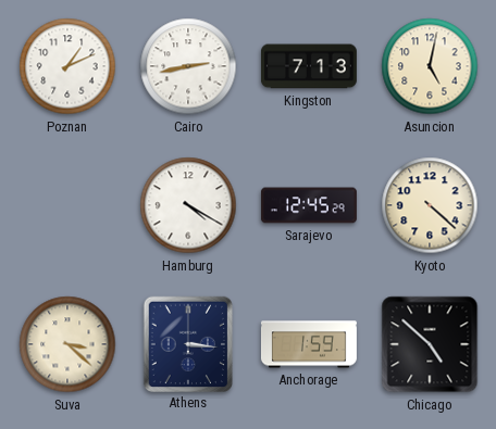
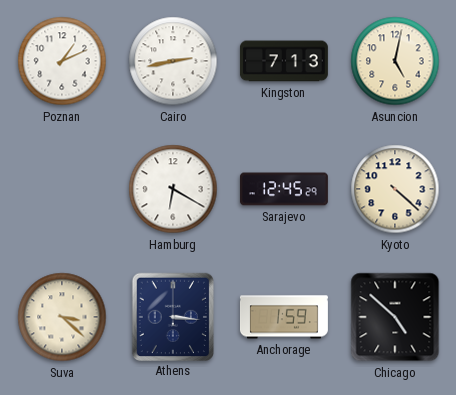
Hamburg: 4:20 -> 6:20
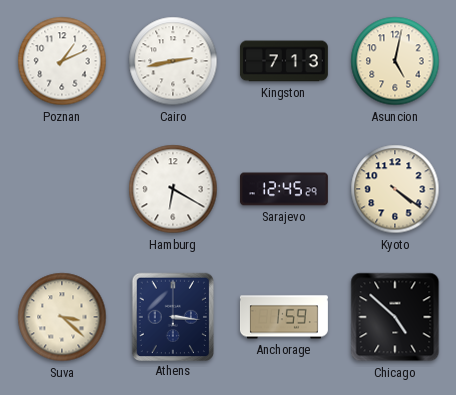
Kyoto: 4:22 -> 4:21
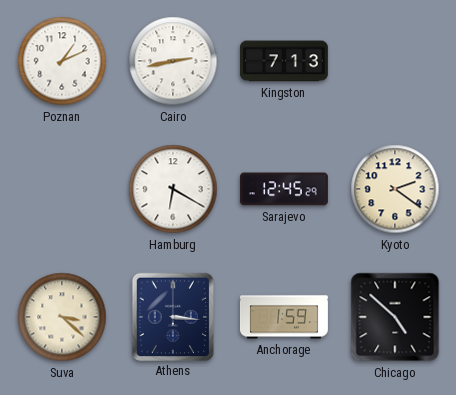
Asuncion: 5:02 -> none
Kyoto: 4:21 -> 2:21
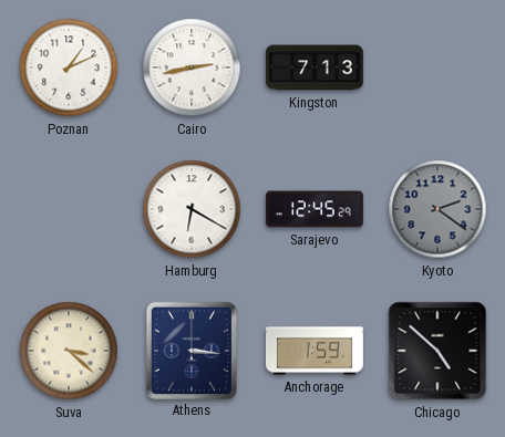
Kyoto dial: cream -> grey
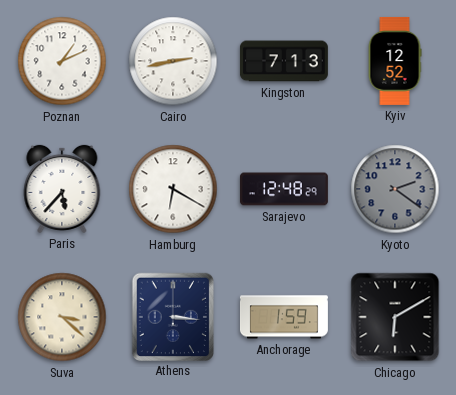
Kyiv: none -> 12:52
Paris: none -> 5:37
Sarajevo: 12:45 -> 12:48
Chicago: 4:52 -> 6:10
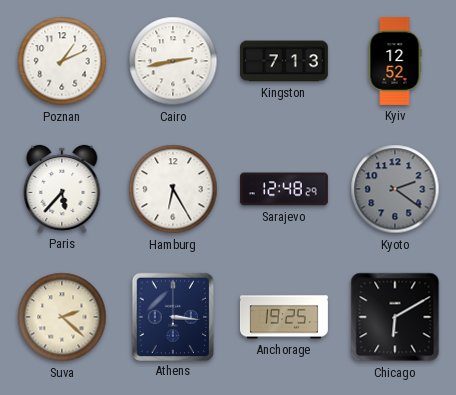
Hamburg: 6:20 -> 6:25
Suva: 3:22 -> 2:22
Anchorage: 1:59 -> 19:25
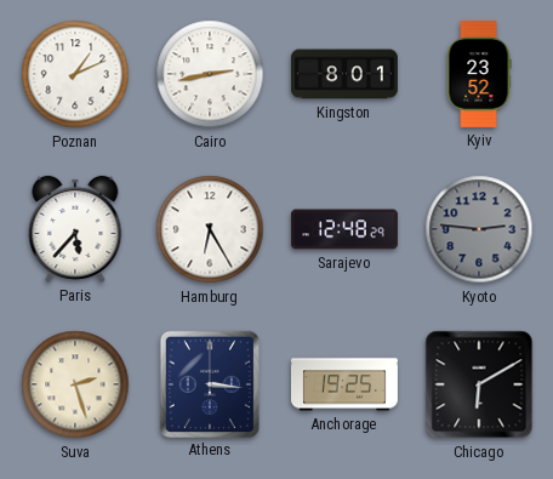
Kingston: 7:13 -> 8:01
Kyiv: 12:52 -> 23:52
Kyoto: 2:21 -> 2:46
Suva: 2:22 -> 2:27
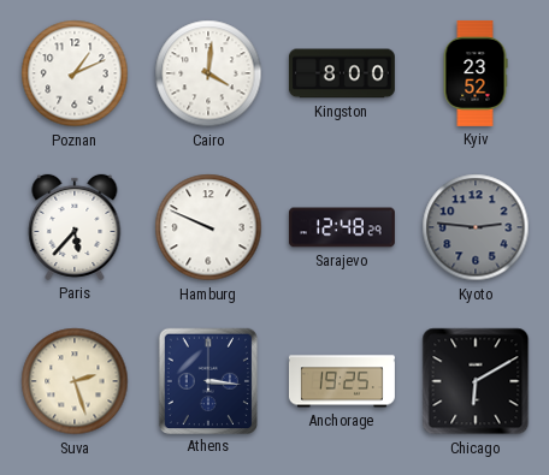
Cairo: 2:43 -> 4:01
Kingston: 8:01 -> 8:00
Hamburg: 6:25 -> 9:49
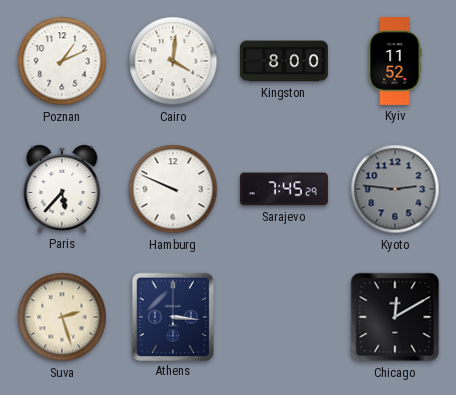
Kyiv: 23:52 -> 11:52
Sarajevo: 12:48 -> 7:45
Anchorage: 19:25 -> none
Chicago: 6:10 -> 12:10
